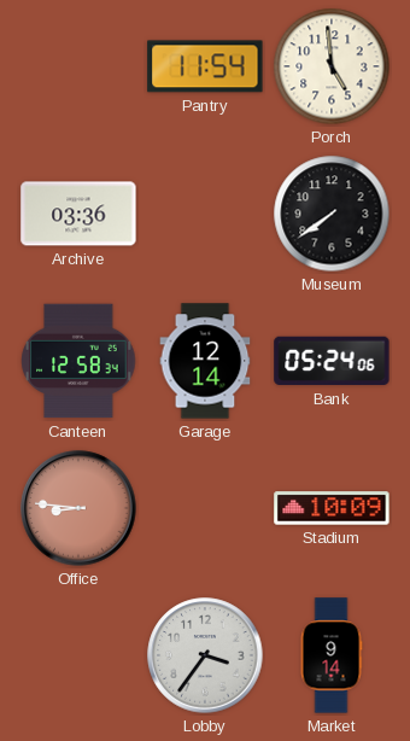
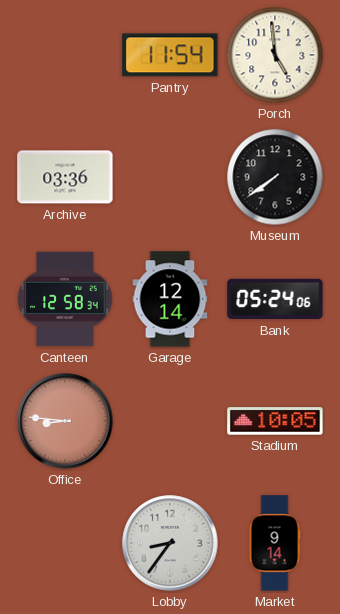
Stadium: 10:09 -> 10:05
Lobby: 3:36 -> 8:36
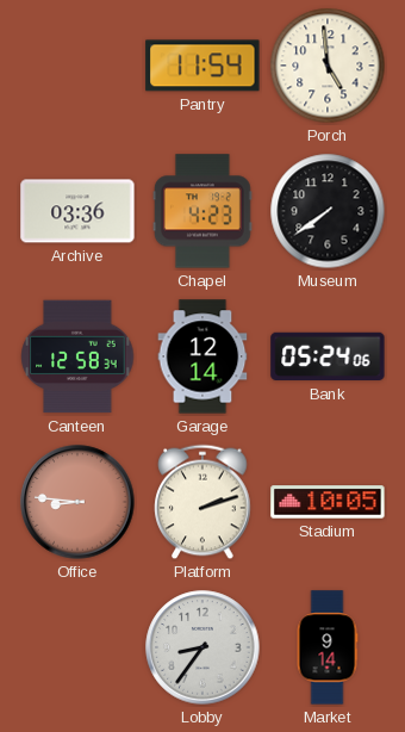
Chapel: none -> 4:23
Platform: none -> 2:12
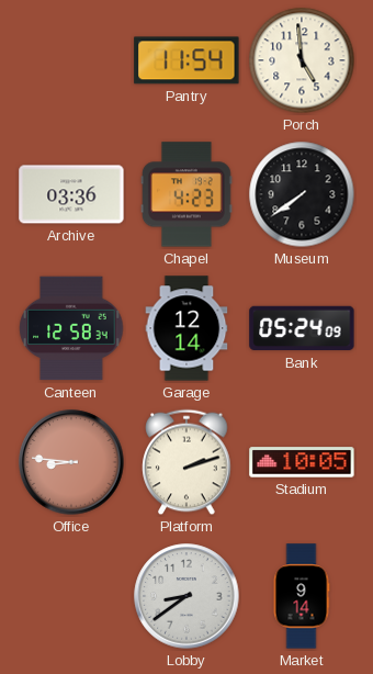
Bank: 05:24:06 -> 05:24:09
Lobby: 8:36 -> 8:39
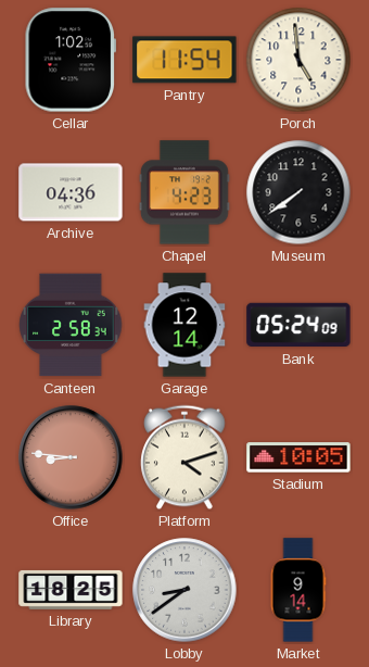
Cellar: none -> 1:02
Archive: 03:36 -> 04:36
Canteen: 12:58 -> 2:58
Platform: 2:12 -> 4:12
Library: none -> 18:25
